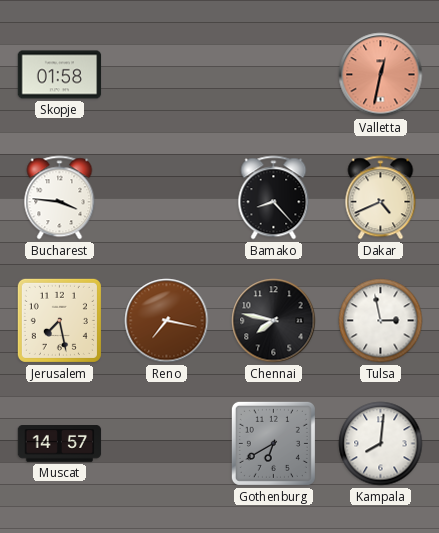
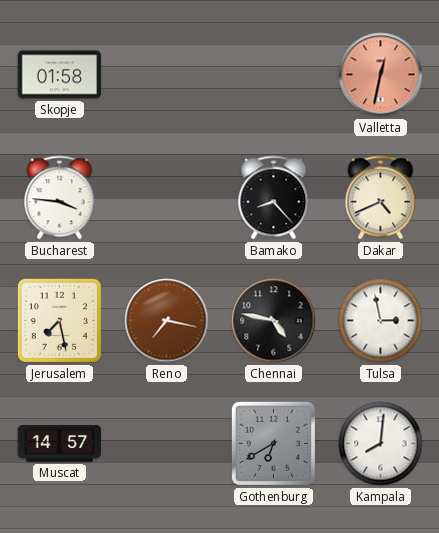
Chennai: 7:47 -> 4:47
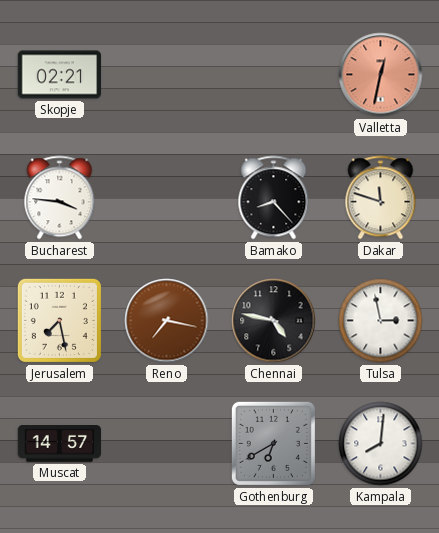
Skopje: 01:58 -> 02:21
Dakar: 4:41 -> 11:48
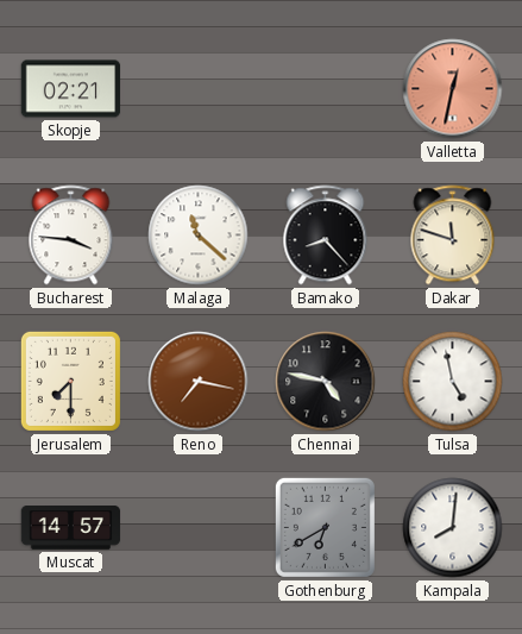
Malaga: none -> 11:22
Jerusalem: 7:28 -> 7:30
Tulsa: 2:58 -> 4:58
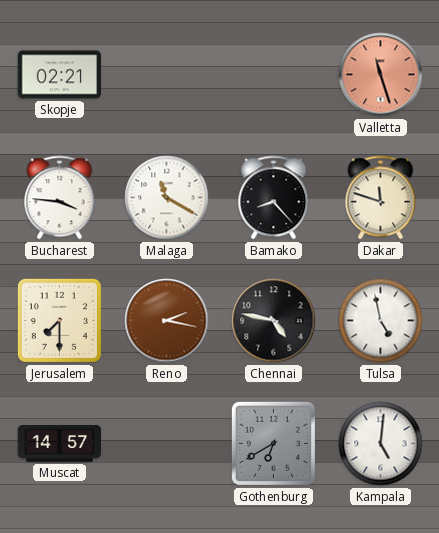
Valletta: 12:32 -> 11:27
Malaga: 11:22 -> 11:20
Reno: 7:17 -> 2:17
Kampala: 8:01 -> 5:01
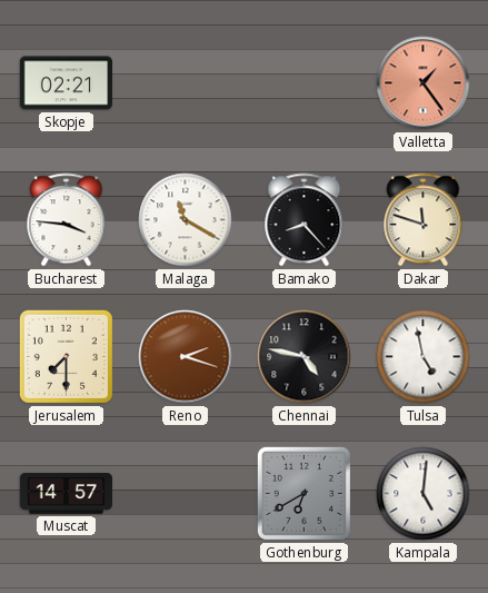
Valletta: 11:27 -> 1:24
Reno: 2:17 -> 2:18
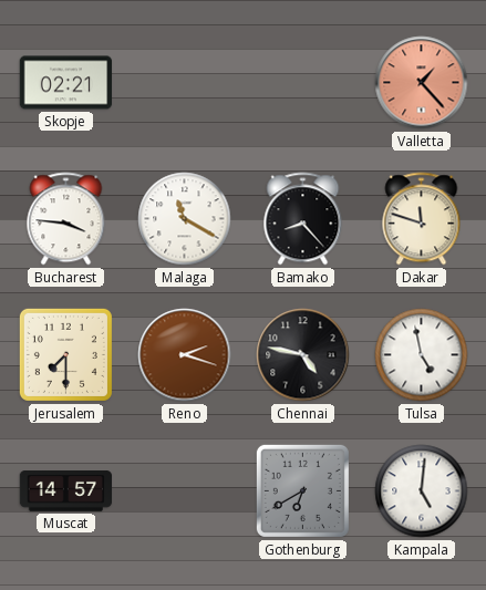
Valletta: 1:24 -> 1:23
